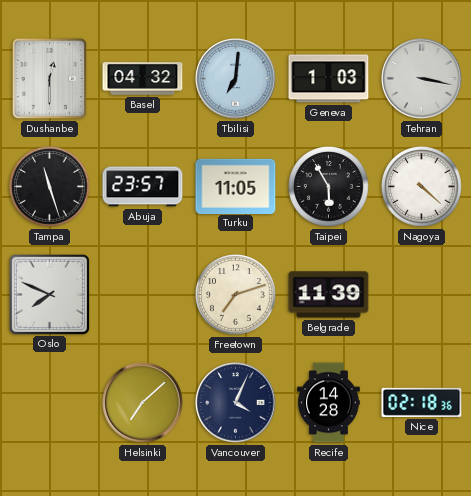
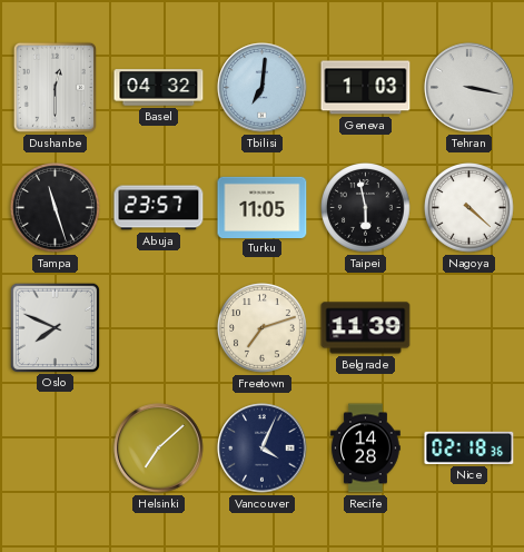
Taipei: 5:55 -> 5:58
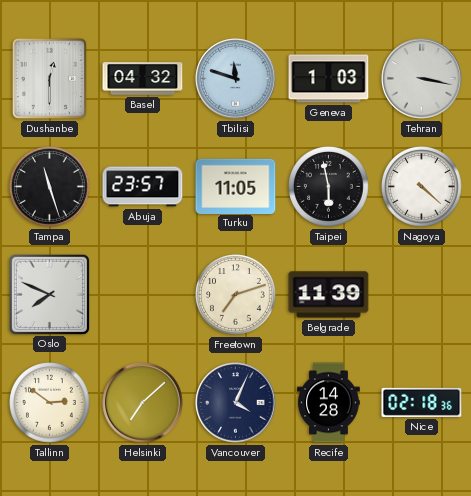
Tbilisi: 7:01 -> 11:48
Tallinn: none -> 2:51
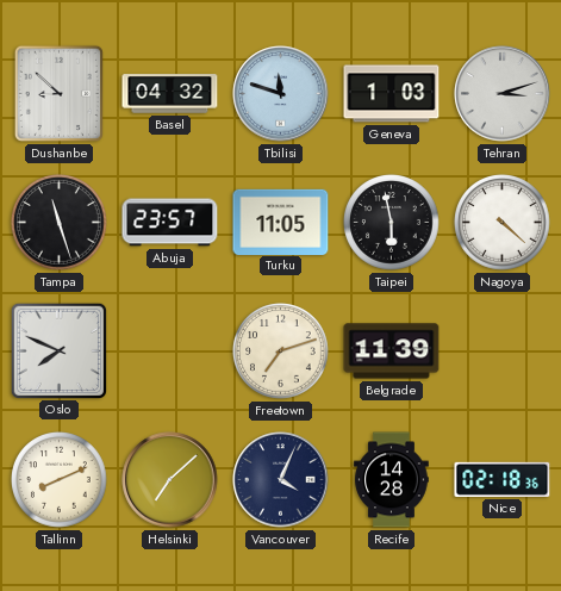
Dushanbe: 12:30 -> 8:52
Tehran: 3:17 -> 3:12
Tallinn: 2:51 -> 8:11
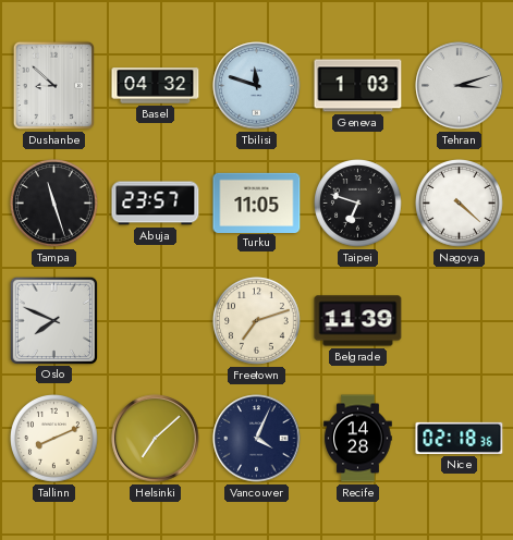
Taipei: 5:58 -> 6:48
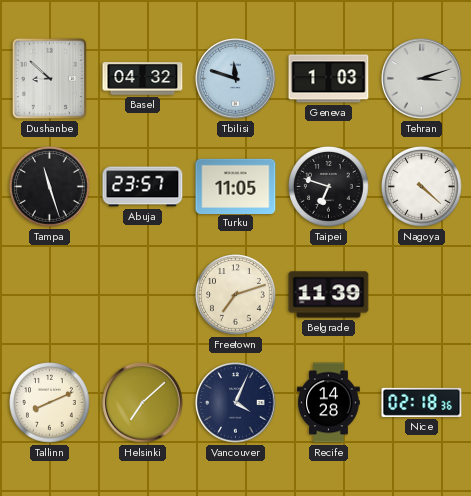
Oslo: 7:49 -> none
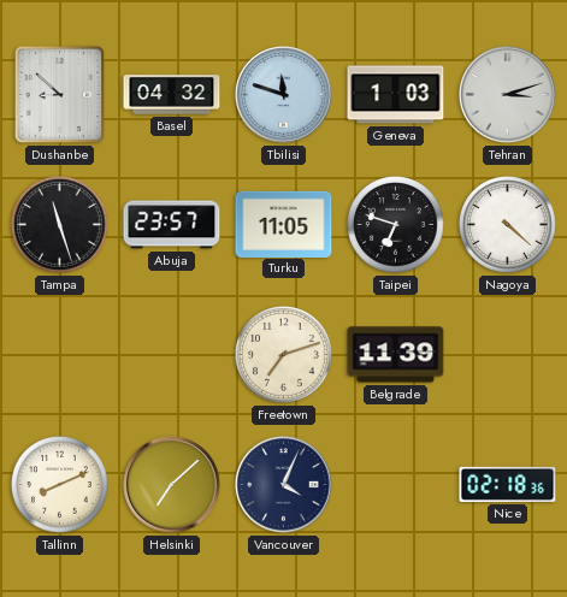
Recife: 14:28 -> none
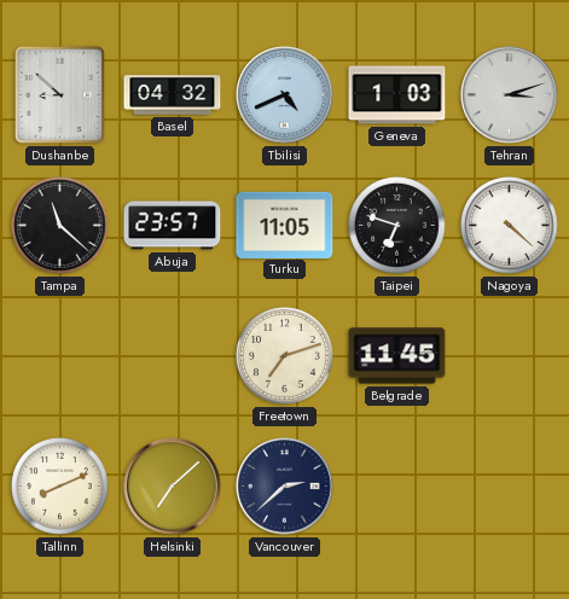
Tbilisi: 11:48 -> 4:41
Tampa: 11:27 -> 11:22
Belgrade: 11:39 -> 11:45
Vancouver: 4:04 -> 2:38
Nice: 02:18 -> none
